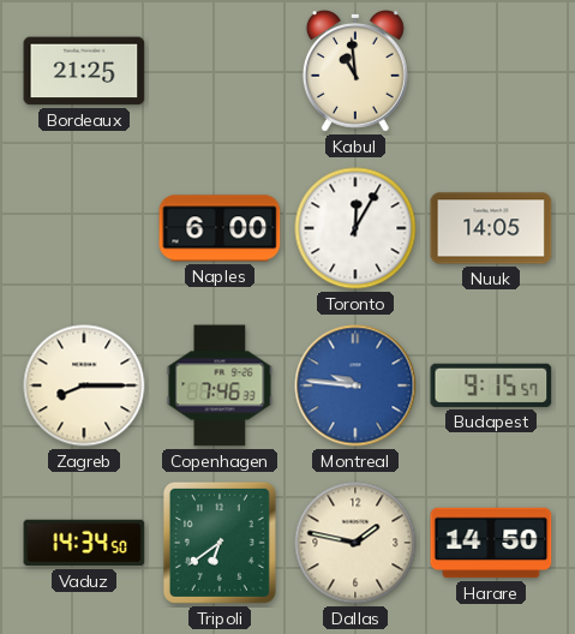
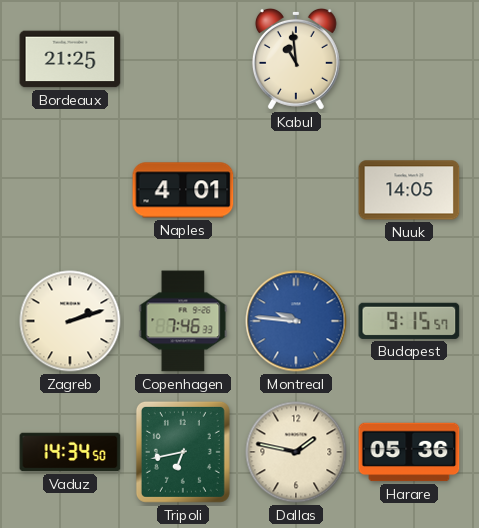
Naples: 6:00 -> 4:01
Toronto: 12:05 -> none
Zagreb: 8:15 -> 2:12
Tripoli: 6:39 -> 6:43
Harare: 14:50 -> 05:36
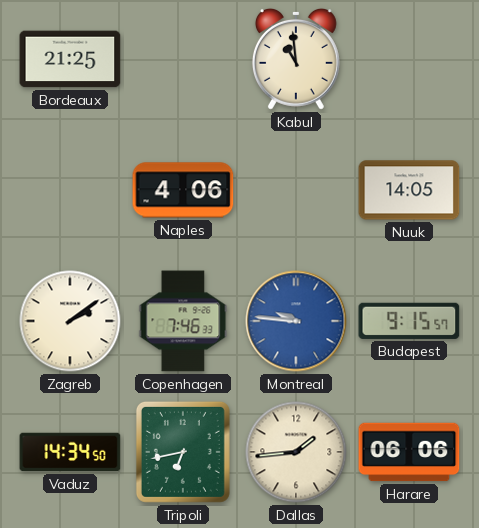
Naples: 4:01 -> 4:06
Zagreb: 2:12 -> 2:09
Dallas: 1:47 -> 1:44
Harare: 05:36 -> 06:06
